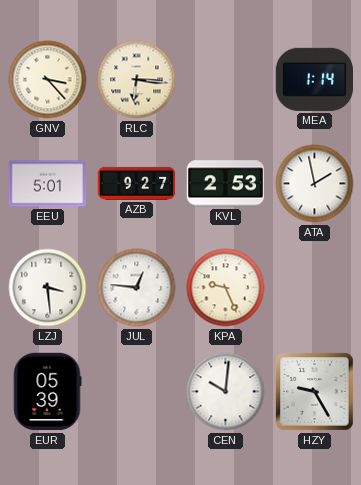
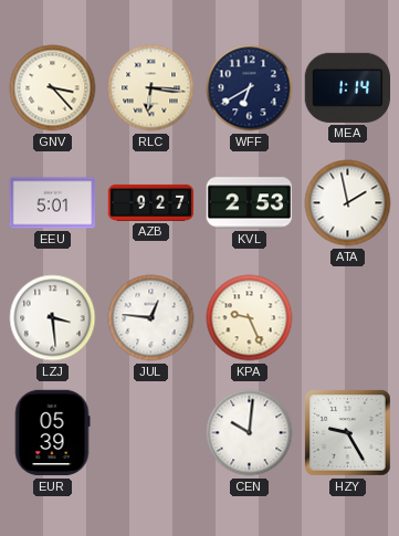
WFF: none -> 6:40
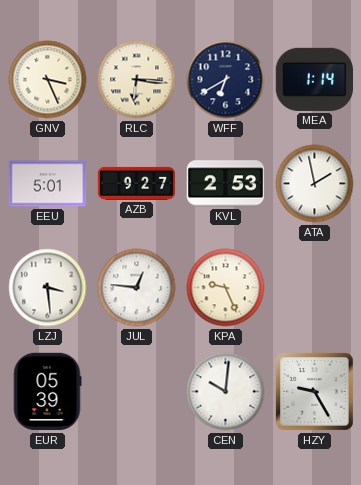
GNV: 3:23 -> 3:26
